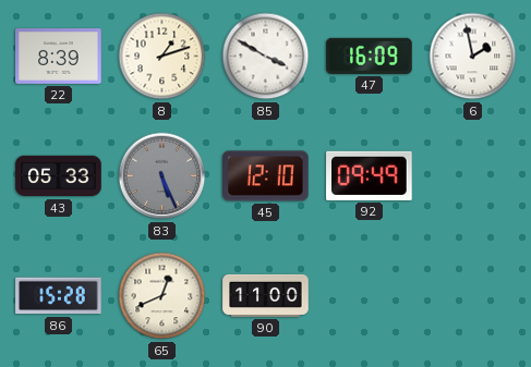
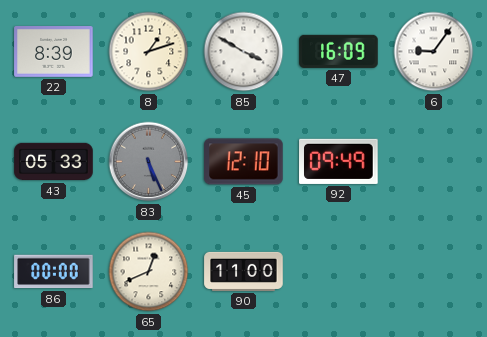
6: 1:58 -> 9:06
86: 15:28 -> 00:00
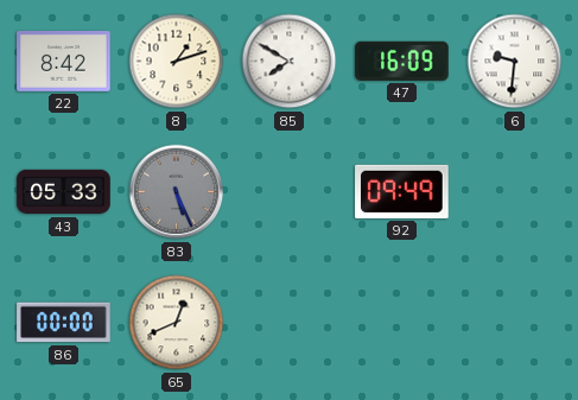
22: 8:39 -> 8:42
85: 3:50 -> 7:50
6: 9:06 -> 9:31
45: 12:10 -> none
90: 11:00 -> none
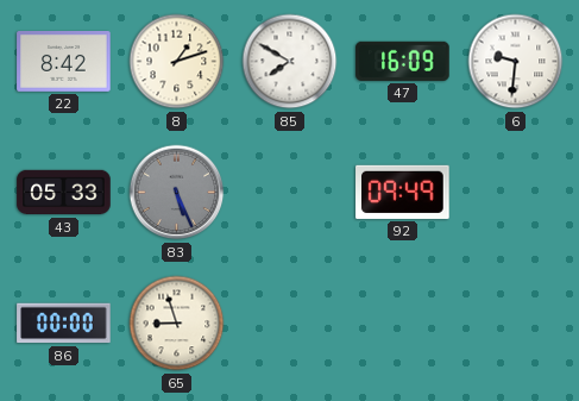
65: 12:41 -> 8:57
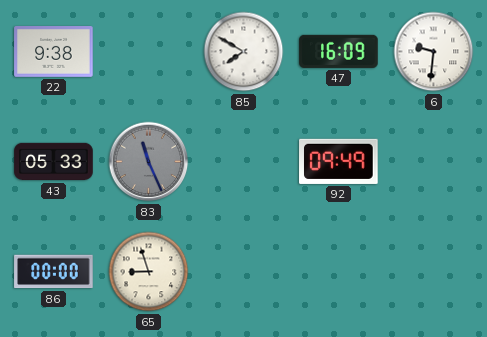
22: 8:42 -> 9:38
8: 1:12 -> none
83: 5:26 -> 11:26
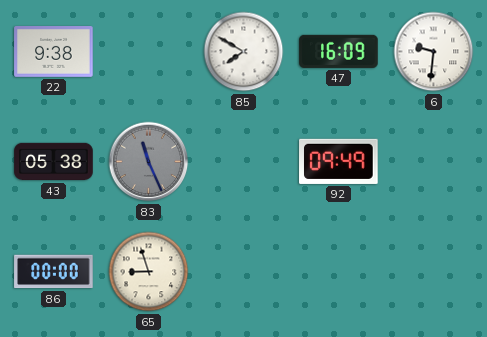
43: 05:33 -> 05:38
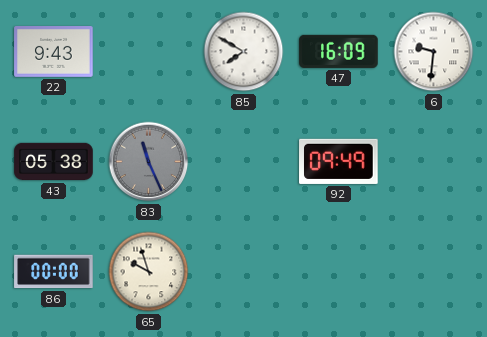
22: 9:38 -> 9:43
65: 8:57 -> 9:57
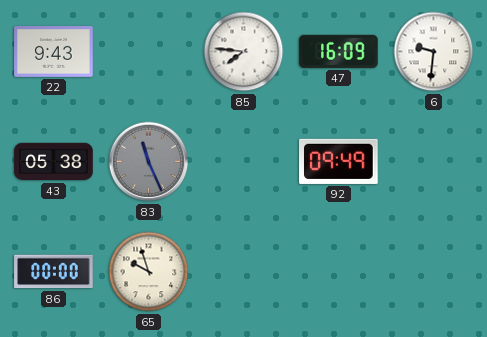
85: 7:50 -> 7:46
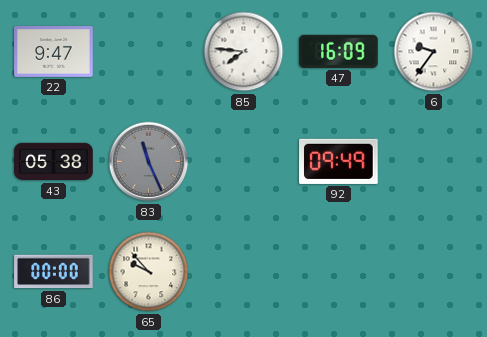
22: 9:43 -> 9:47
6: 9:31 -> 9:36
65: 9:57 -> 9:53
